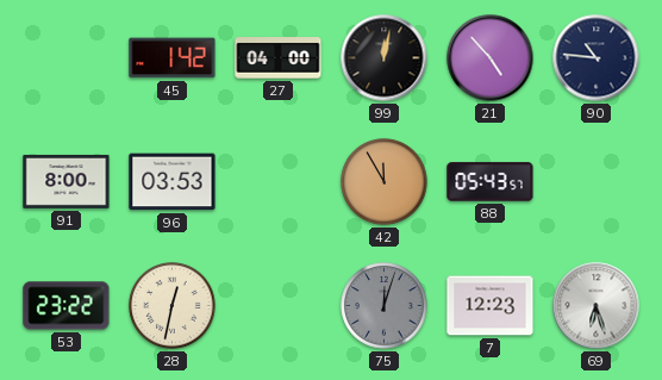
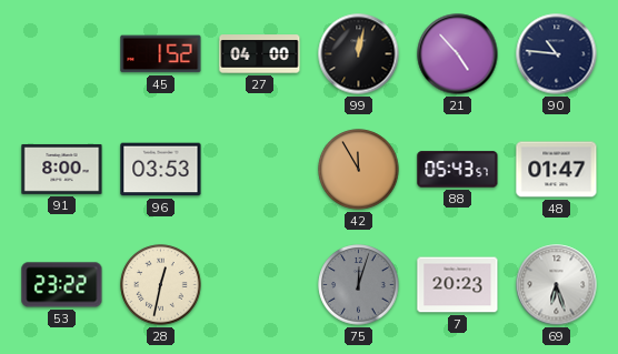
45: 1:42 -> 1:52
48: none -> 01:47
7: 12:23 -> 20:23
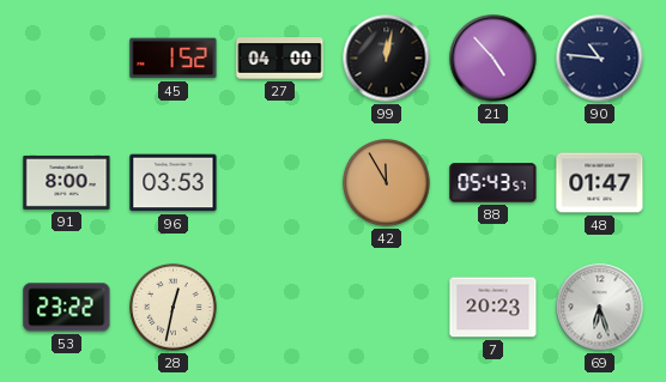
75: 12:03 -> none
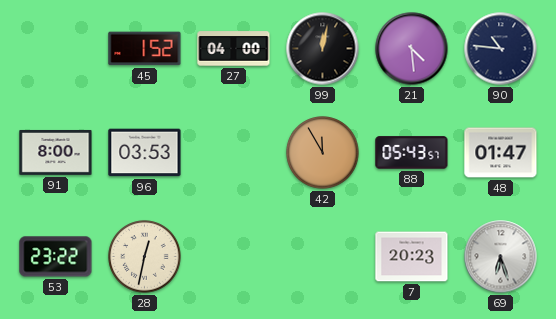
21: 4:53 -> 4:29
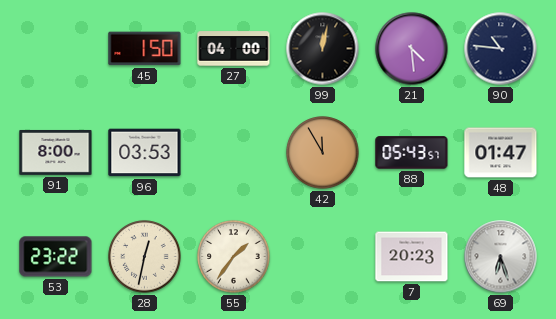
45: 1:52 -> 1:50
55: none -> 1:36
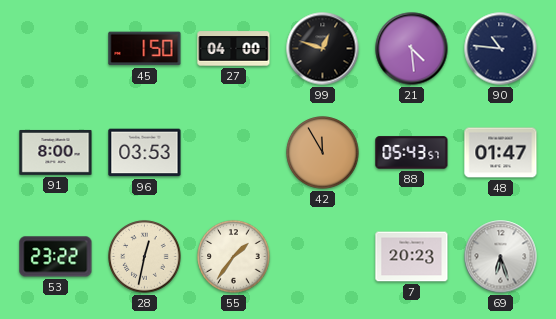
99: 12:02 -> 12:48
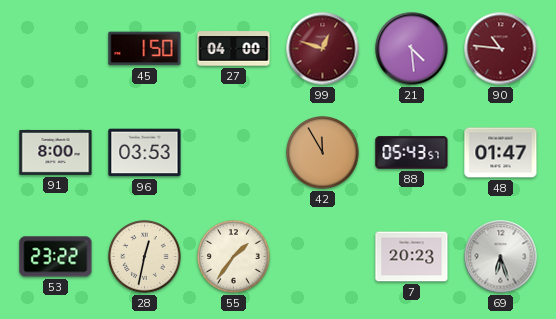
99 dial: black -> burgundy
90 dial: navy -> burgundy
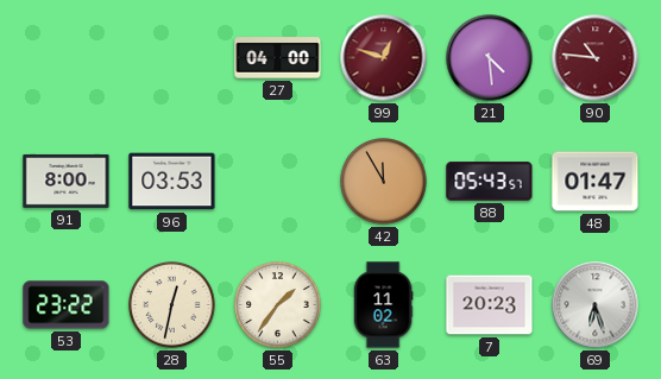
45: 1:50 -> none
63: none -> 11:02
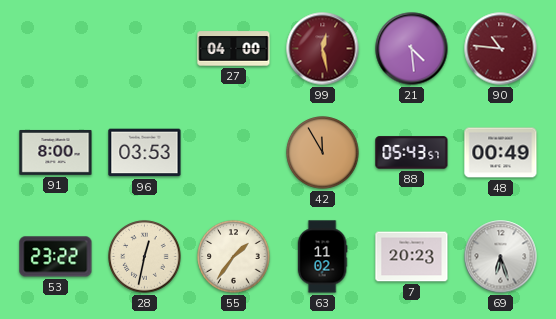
99: 12:48 -> 12:28
48: 01:47 -> 00:49
